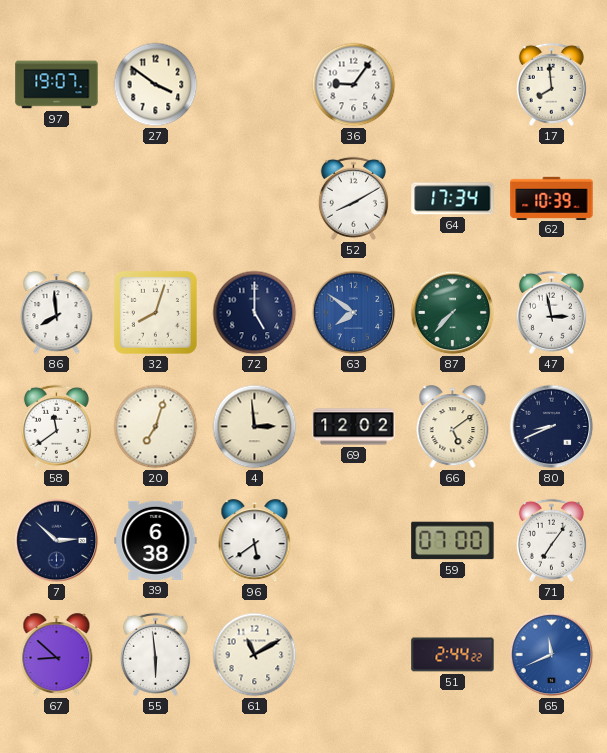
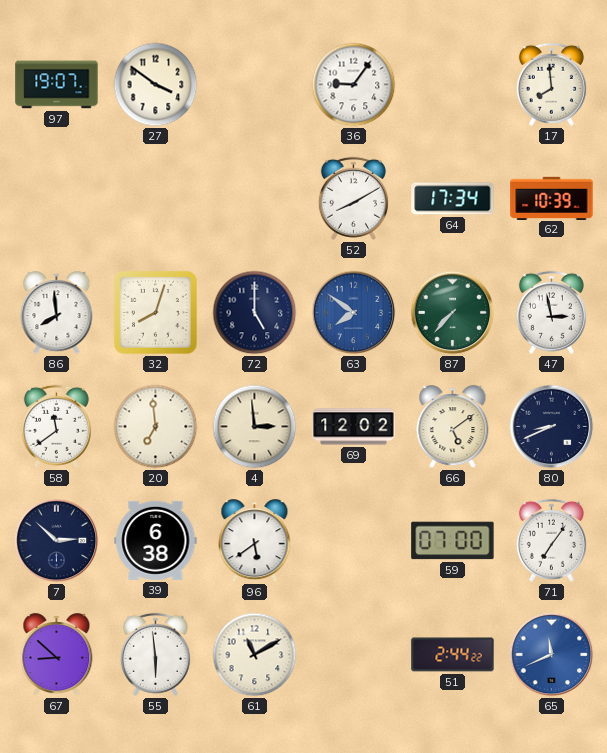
20: 7:03 -> 6:59
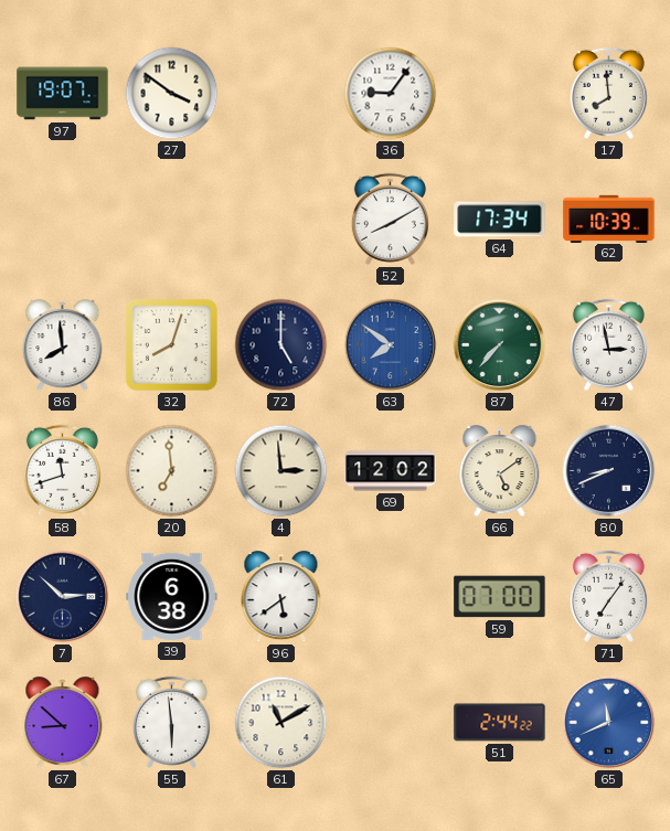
58: 11:39 -> 11:42
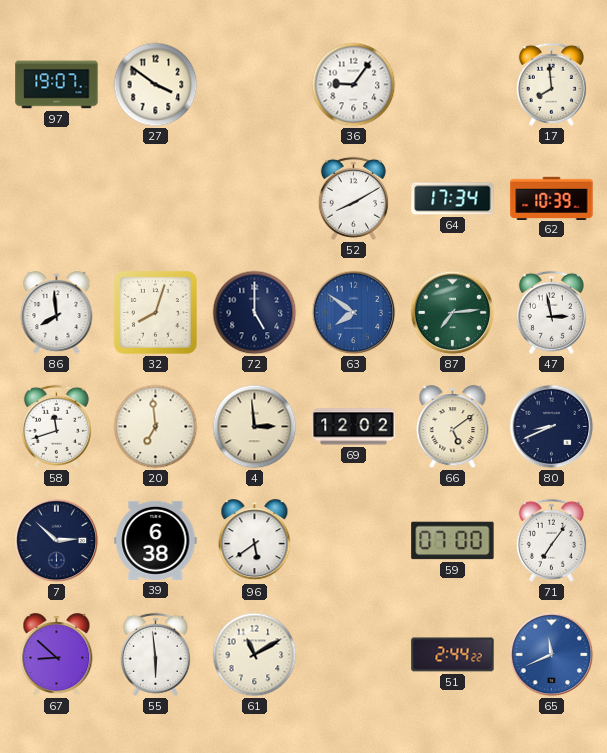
87: 7:37 -> 7:14
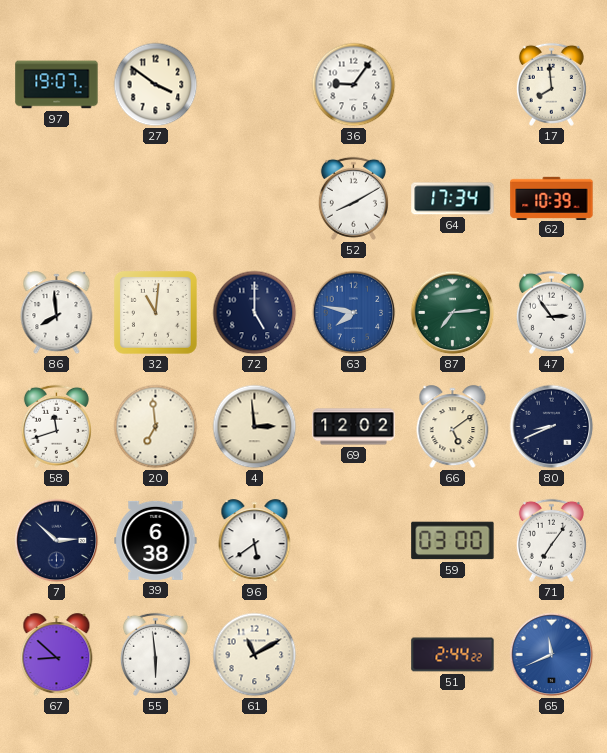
32: 8:03 -> 11:01
63: 7:51 -> 7:47
47: 2:58 -> 2:54
59: 07:00 -> 03:00
